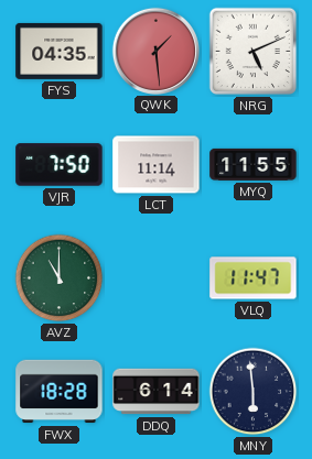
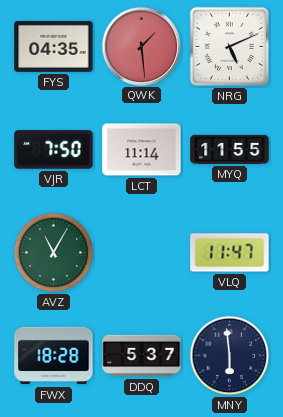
AVZ: 11:00 -> 11:05
DDQ: 6:14 -> 5:37
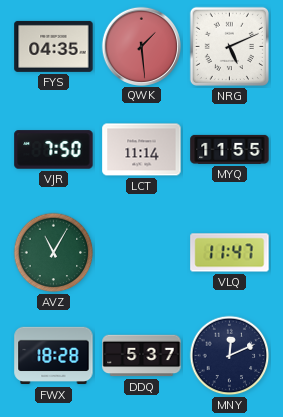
MNY: 5:59 -> 12:11
